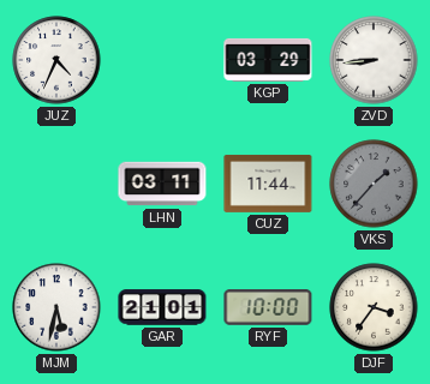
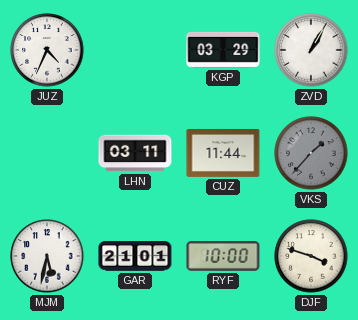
ZVD: 8:44 -> 1:05
DJF: 3:36 -> 3:48
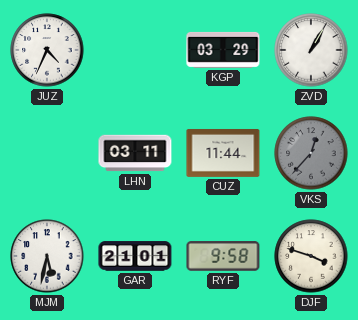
VKS: 1:37 -> 12:37
RYF: 10:00 -> 9:58
